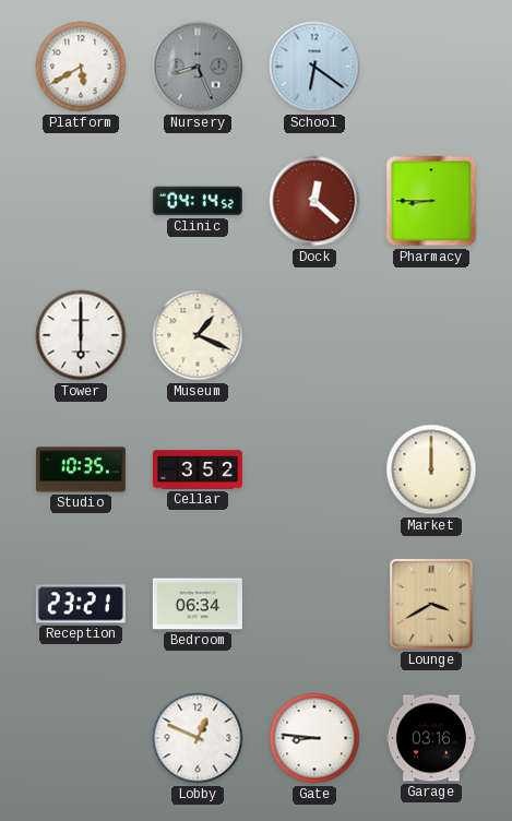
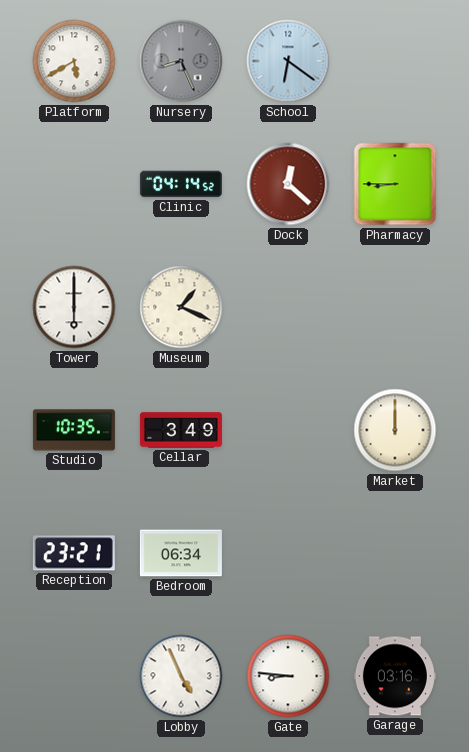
Cellar: 3:52 -> 3:49
Lounge: 3:40 -> none
Lobby: 12:49 -> 4:56
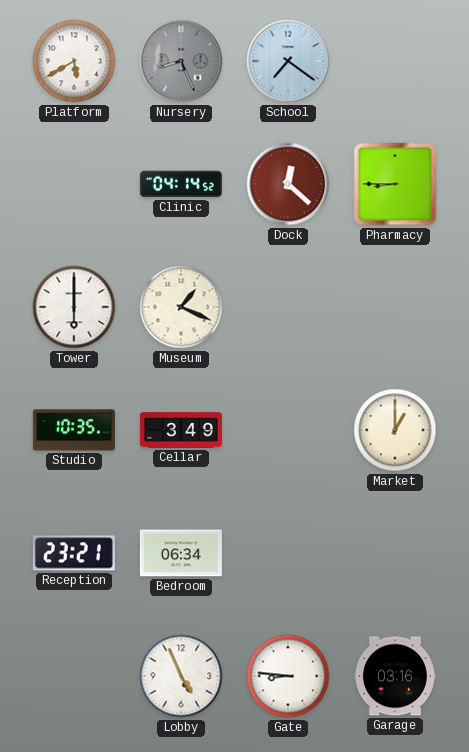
School: 6:21 -> 7:21
Market: 12:00 -> 1:00
